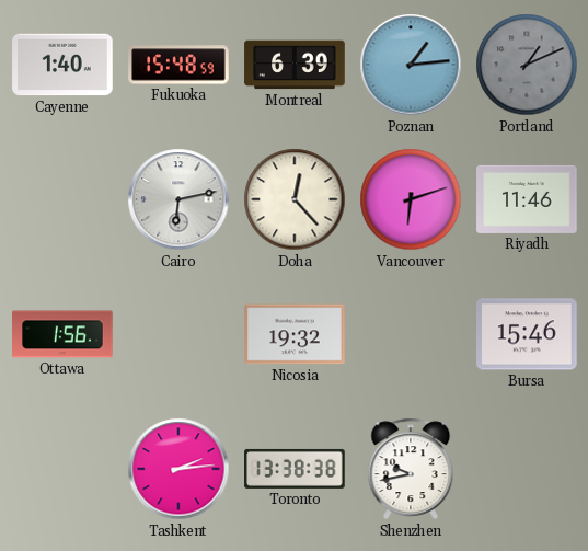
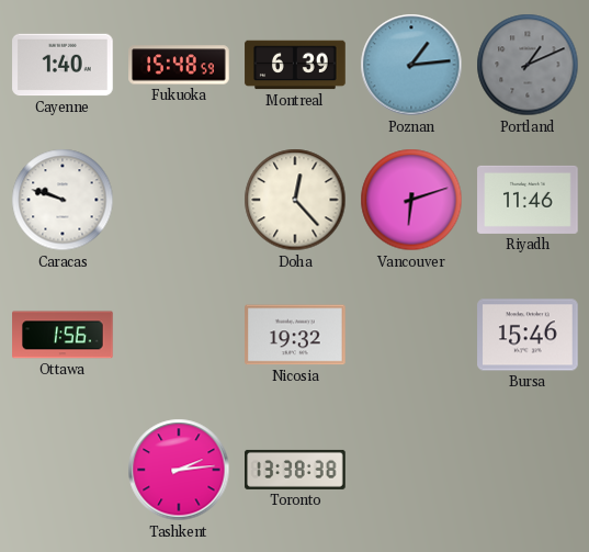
Caracas: none -> 9:48
Cairo: 6:13 -> none
Shenzhen: 9:43 -> none
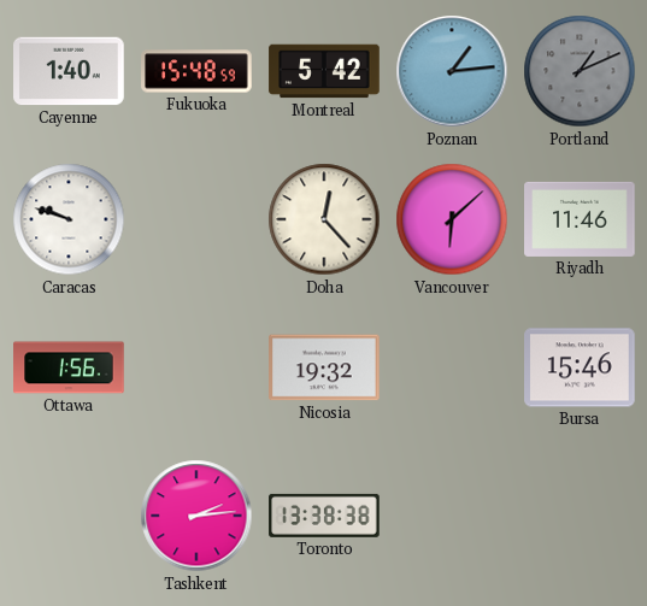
Montreal: 6:39 -> 5:42
Vancouver: 6:12 -> 6:08
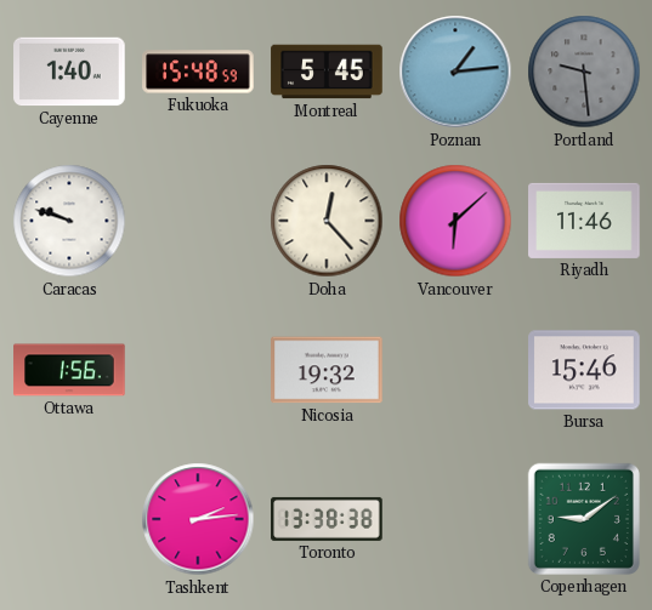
Montreal: 5:42 -> 5:45
Portland: 1:11 -> 9:29
Copenhagen: none -> 9:09
